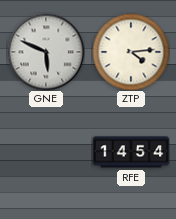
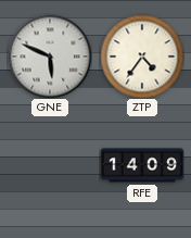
ZTP: 4:14 -> 4:36
RFE: 14:54 -> 14:09
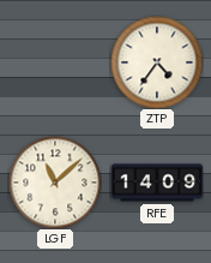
GNE: 5:49 -> none
LGF: none -> 11:08
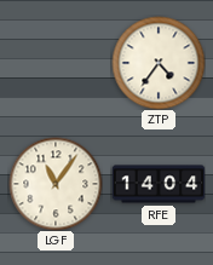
LGF: 11:08 -> 11:06
RFE: 14:09 -> 14:04
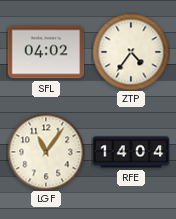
SFL: none -> 04:02
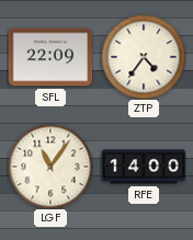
SFL: 04:02 -> 22:09
RFE: 14:04 -> 14:00
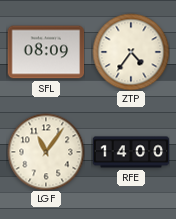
SFL: 22:09 -> 08:09
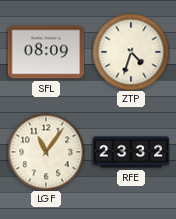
ZTP: 4:36 -> 4:33
RFE: 14:00 -> 23:32
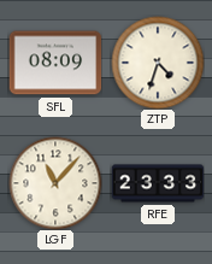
LGF: 11:06 -> 11:07
RFE: 23:32 -> 23:33
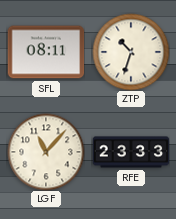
SFL: 08:09 -> 08:11
ZTP: 4:33 -> 10:33
